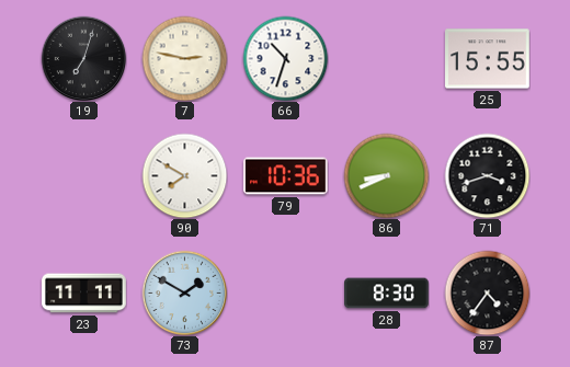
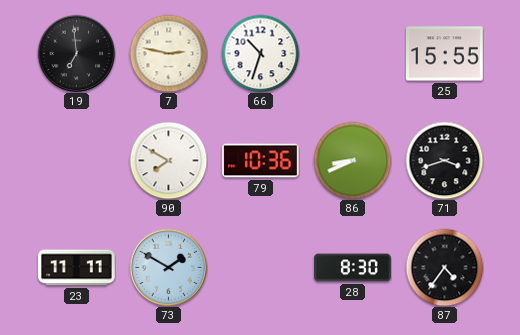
19: 7:03 -> 6:59
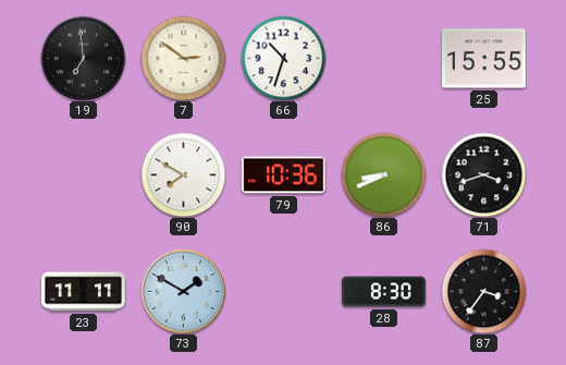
7: 2:47 -> 2:51
87: 4:36 -> 3:36
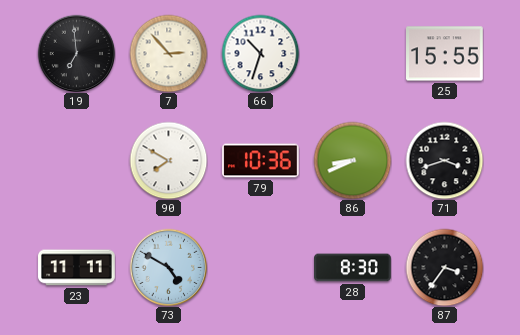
7: 2:51 -> 2:53
73: 1:50 -> 4:50
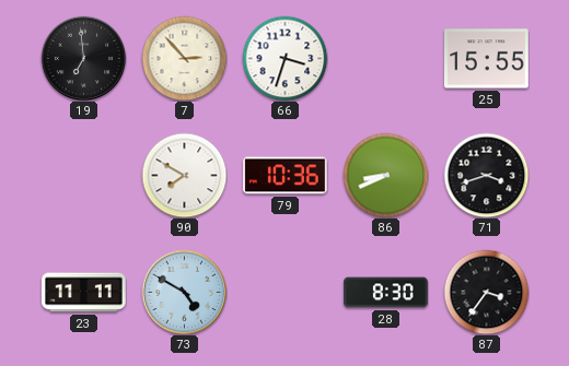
66: 10:33 -> 3:33
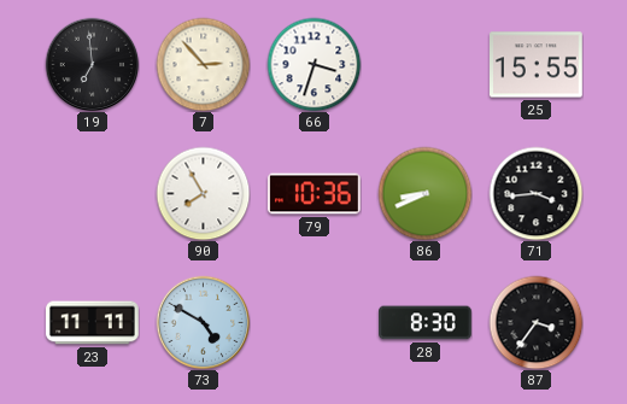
90: 7:50 -> 7:55
71: 3:42 -> 3:44
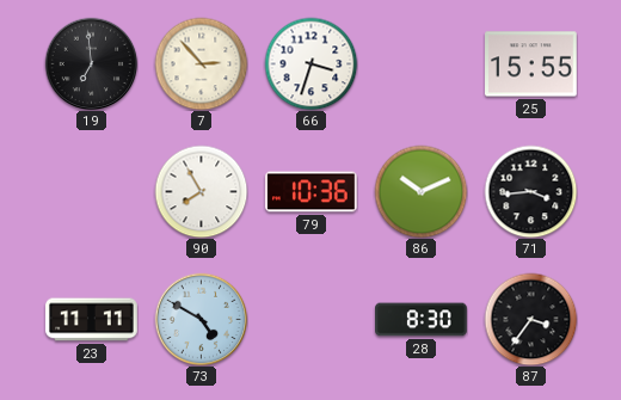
86: 8:41 -> 10:11
